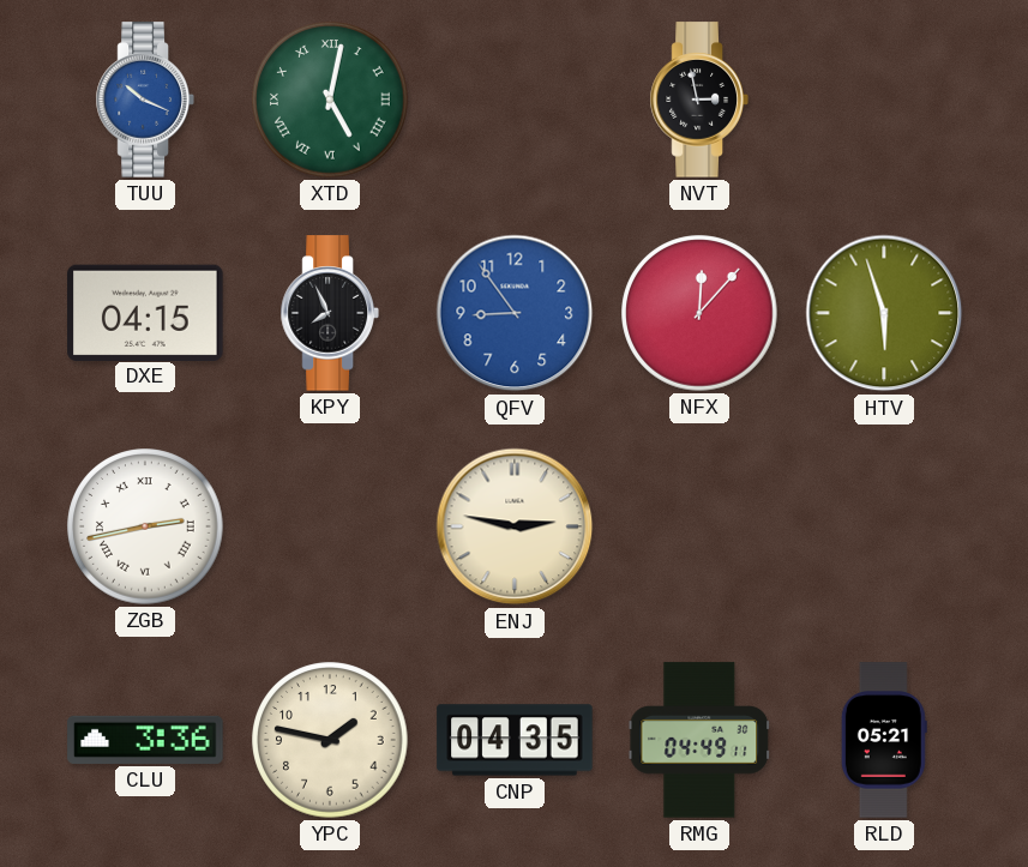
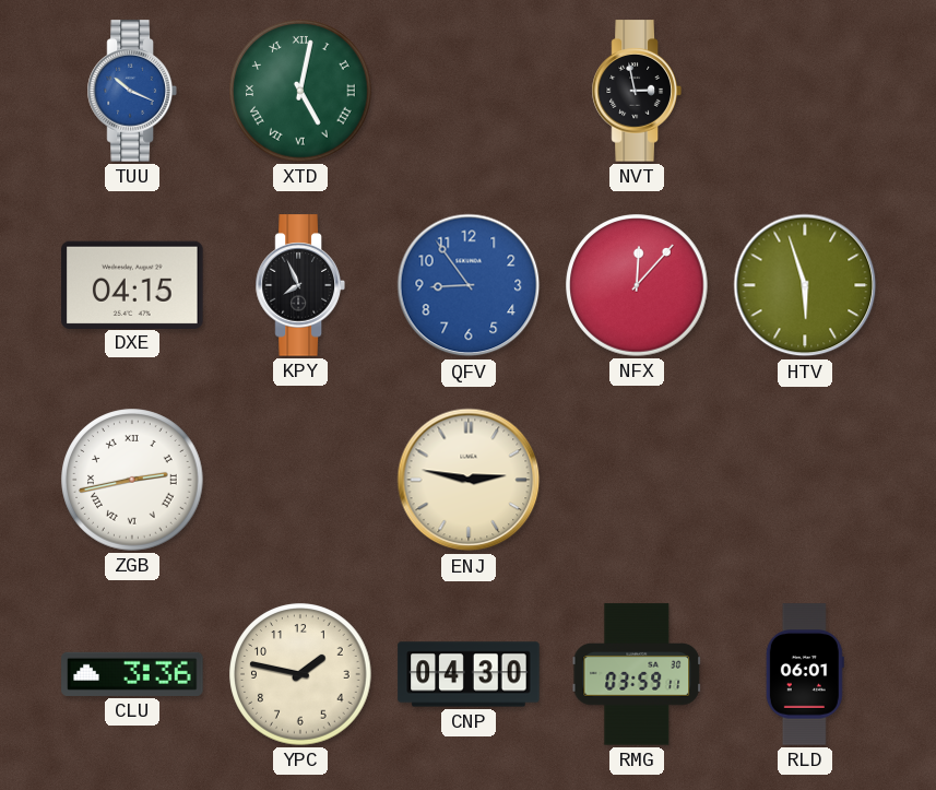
CNP: 04:35 -> 04:30
RMG: 04:49 -> 03:59
RLD: 05:21 -> 06:01
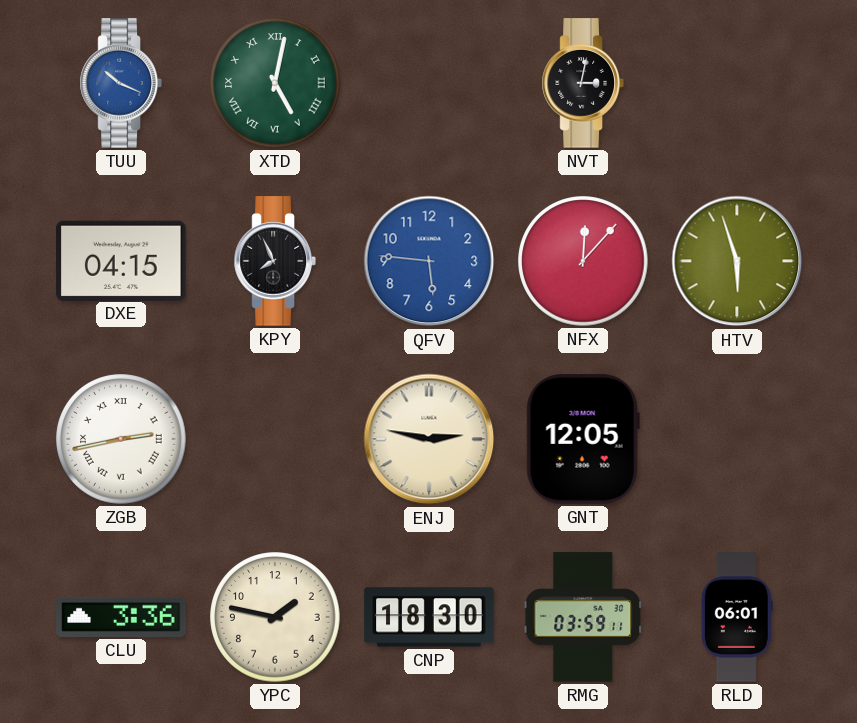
NVT: 2:58 -> 3:02
QFV: 8:54 -> 5:46
GNT: none -> 12:05
CNP: 04:30 -> 18:30
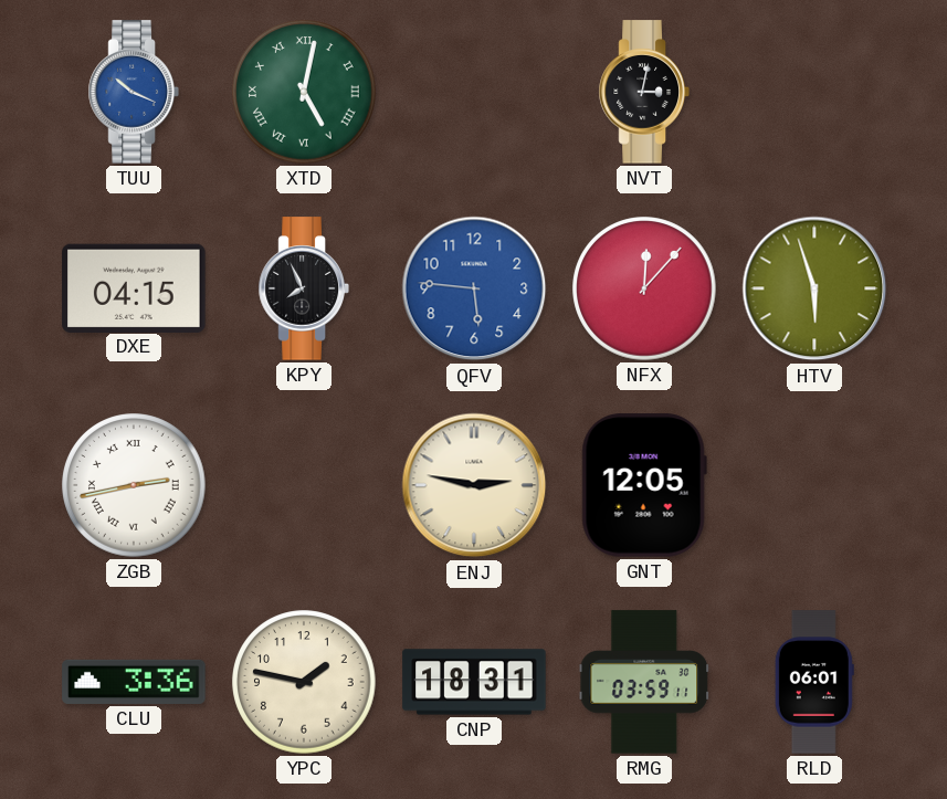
CNP: 18:30 -> 18:31
